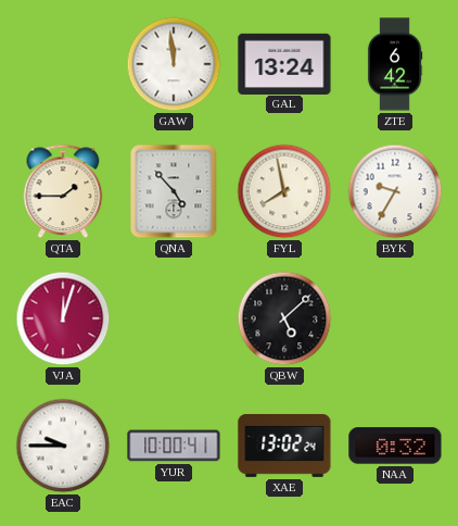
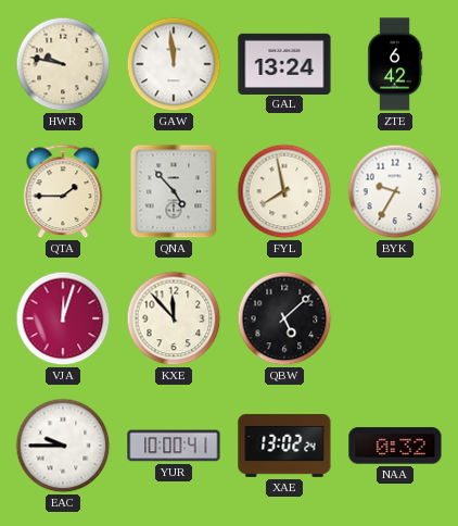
HWR: none -> 9:47
KXE: none -> 11:53
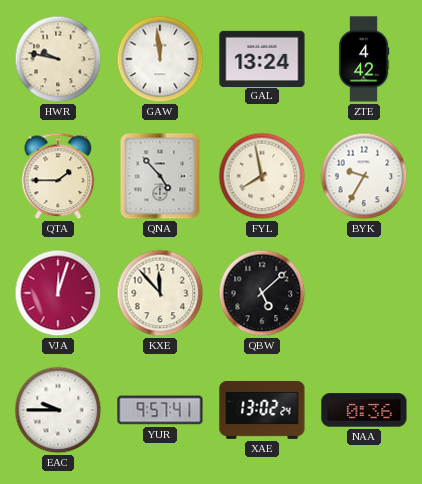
ZTE: 6:42 -> 4:42
YUR: 10:00 -> 9:57
NAA: 0:32 -> 0:36
